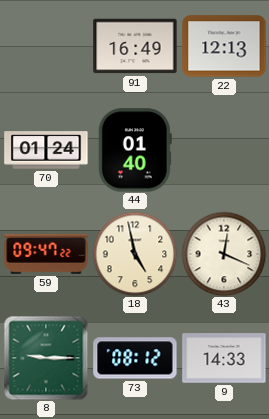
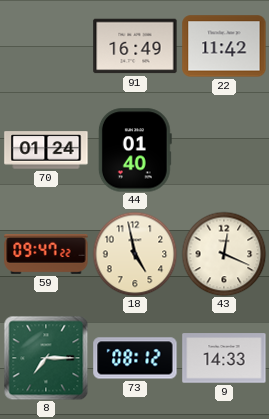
22: 12:13 -> 11:42
8: 9:15 -> 7:15
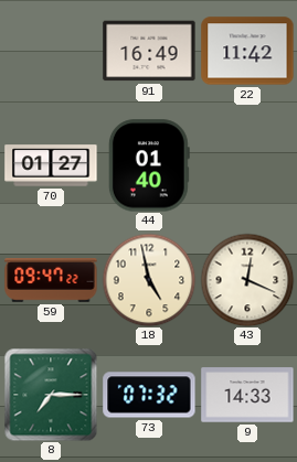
70: 01:24 -> 01:27
73: 08:12 -> 07:32
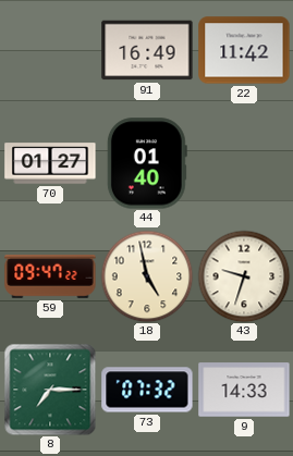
43: 12:19 -> 9:33
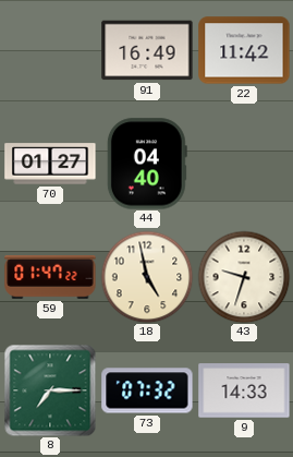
44: 01:40 -> 04:40
59: 09:47 -> 01:47
